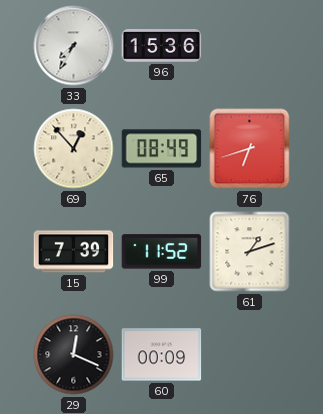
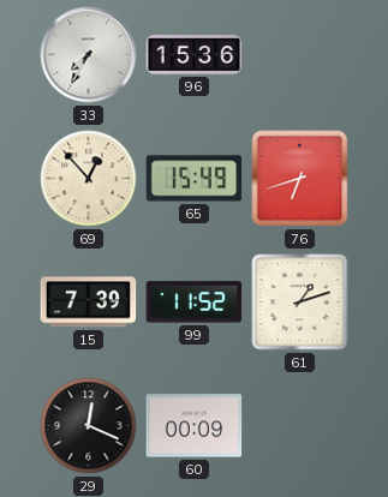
65: 08:49 -> 15:49
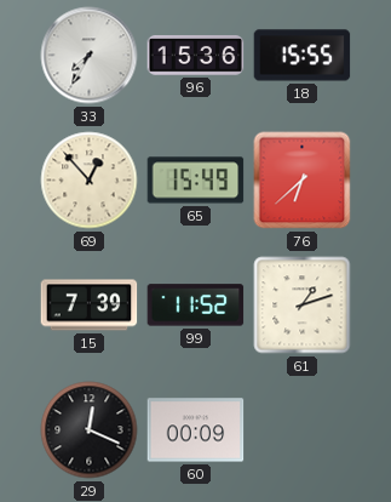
18: none -> 15:55
76: 6:42 -> 6:38
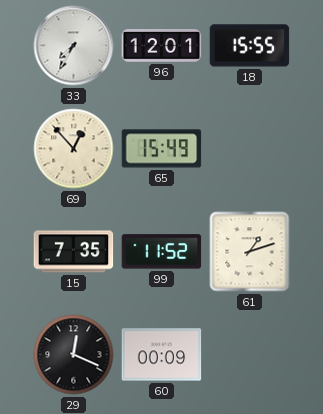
96: 15:36 -> 12:01
76: 6:38 -> none
15: 7:39 -> 7:35
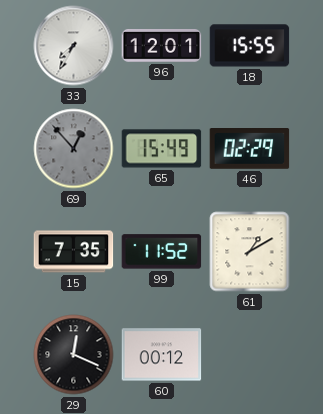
69 dial: cream -> grey
46: none -> 02:29
61: 1:12 -> 1:10
60: 00:09 -> 00:12
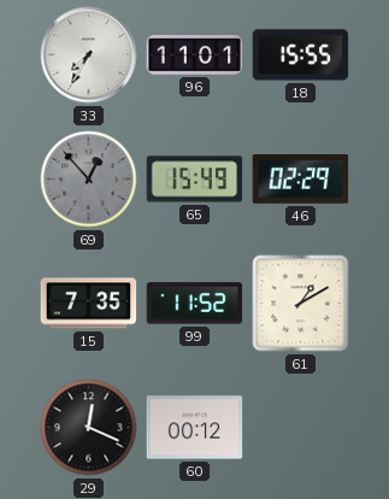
96: 12:01 -> 11:01
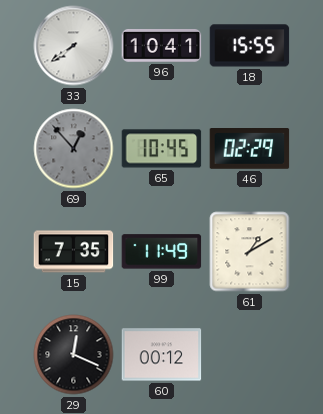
33: 7:35 -> 7:39
96: 11:01 -> 10:41
65: 15:49 -> 10:45
99: 11:52 -> 11:49
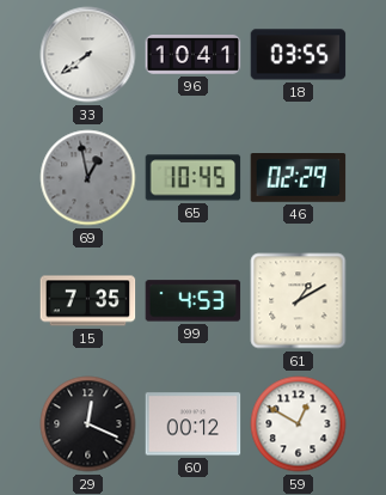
18: 15:55 -> 03:55
69: 12:53 -> 12:58
99: 11:49 -> 4:53
59: none -> 12:50
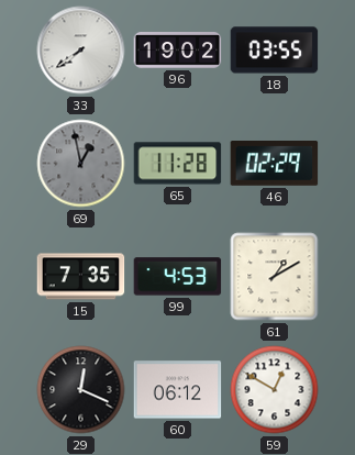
96: 10:41 -> 19:02
65: 10:45 -> 11:28
60: 00:12 -> 06:12
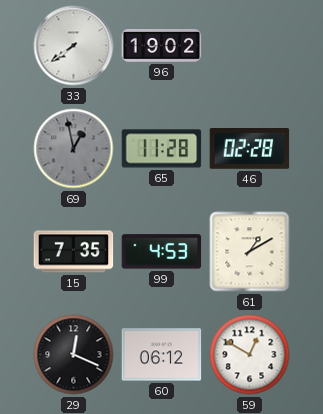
18: 03:55 -> none
46: 02:29 -> 02:28
